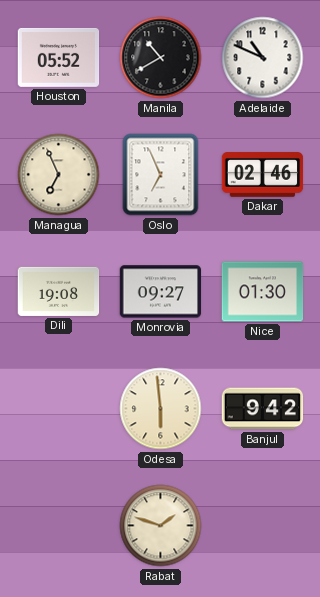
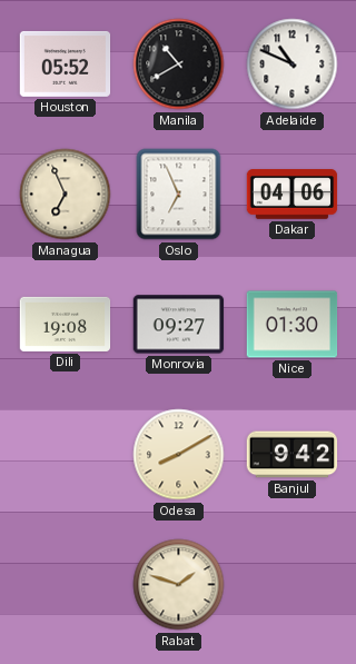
Dakar: 02:46 -> 04:06
Odesa: 5:59 -> 8:10
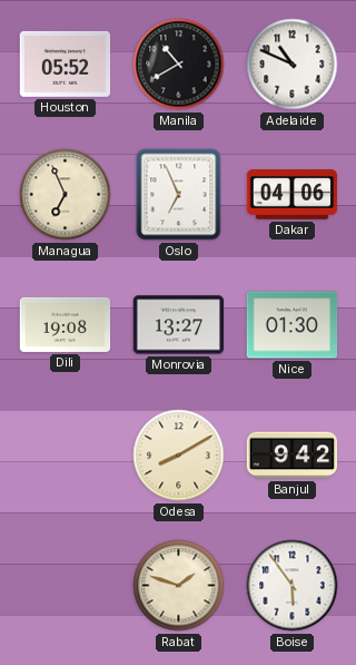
Monrovia: 09:27 -> 13:27
Boise: none -> 5:54
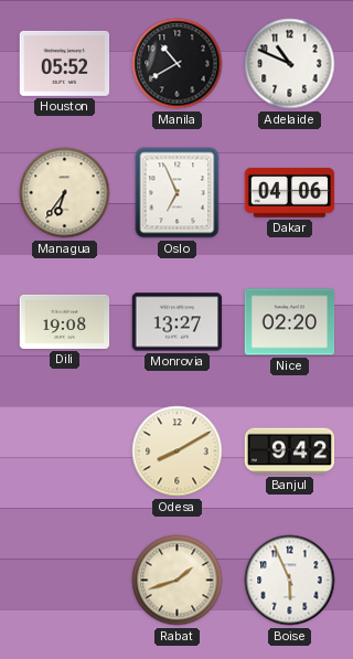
Managua: 6:56 -> 6:36
Nice: 01:30 -> 02:20
Rabat: 1:48 -> 1:42
Boise: 5:54 -> 5:56
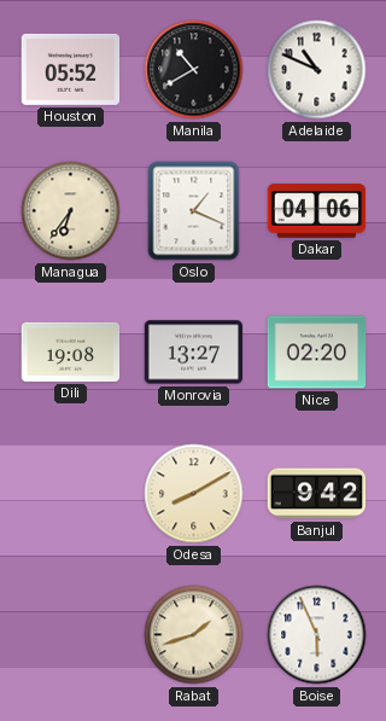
Oslo: 6:56 -> 1:19
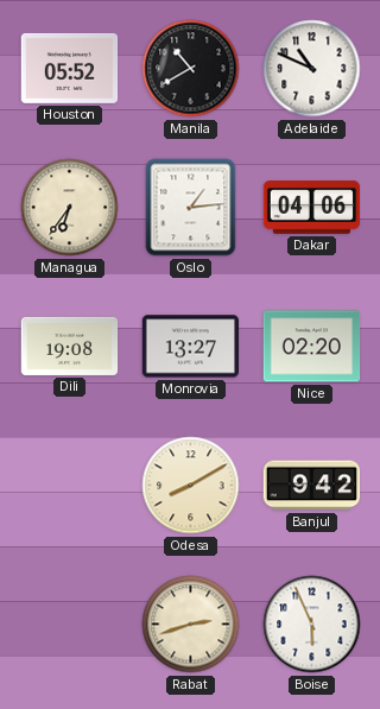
Oslo: 1:19 -> 1:14
Rabat: 1:42 -> 2:42
